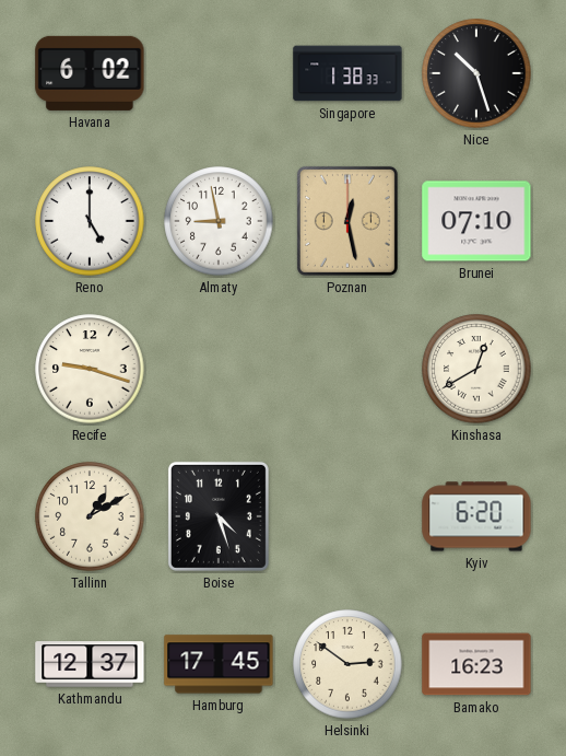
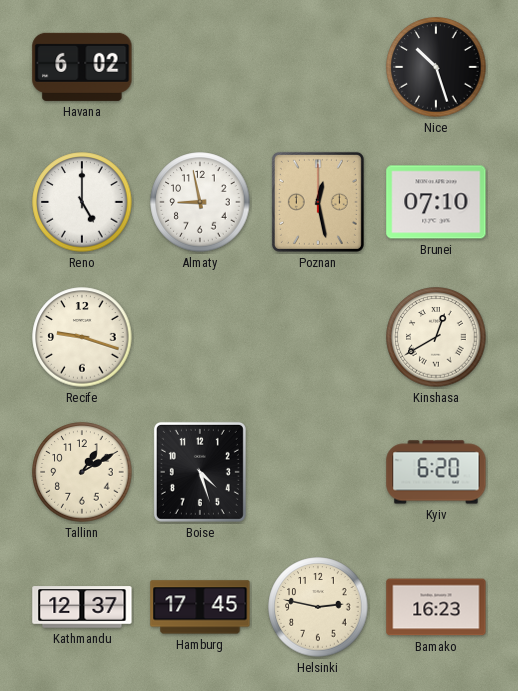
Singapore: 1:38 -> none
Helsinki: 2:51 -> 2:47
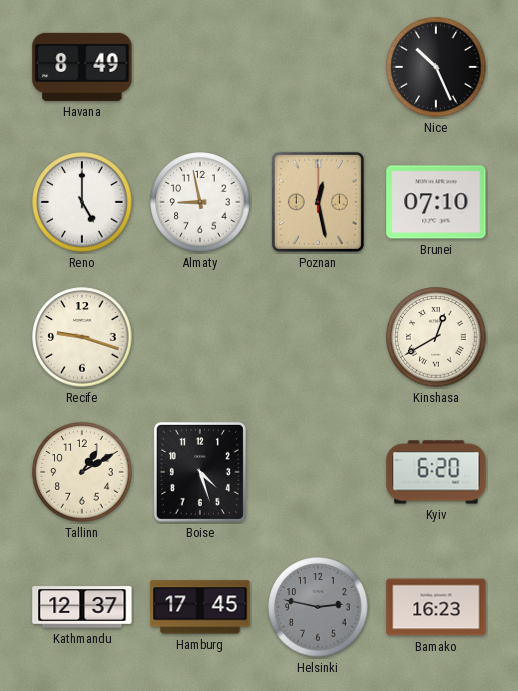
Havana: 6:02 -> 8:49
Nice: 10:27 -> 10:26
Helsinki dial: cream -> grey
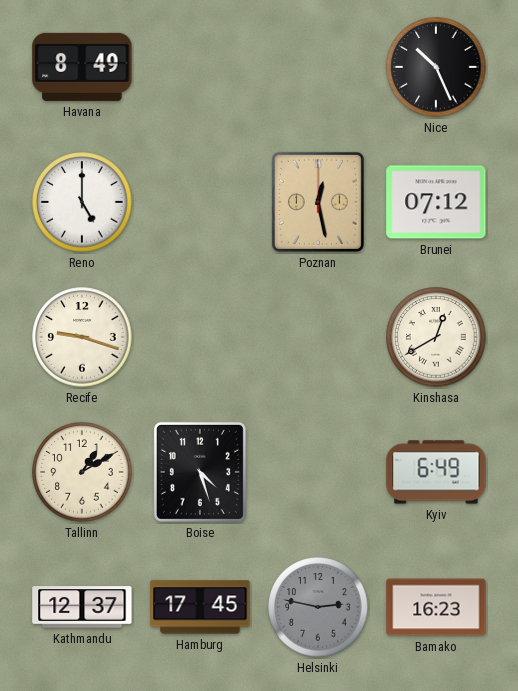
Almaty: 8:58 -> none
Brunei: 07:10 -> 07:12
Kyiv: 6:20 -> 6:49
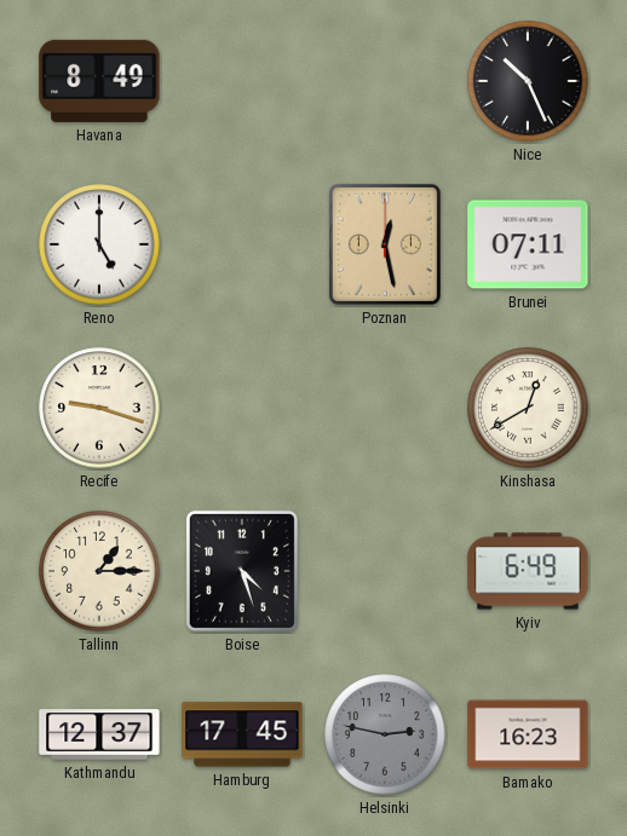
Brunei: 07:12 -> 07:11
Tallinn: 1:10 -> 1:15
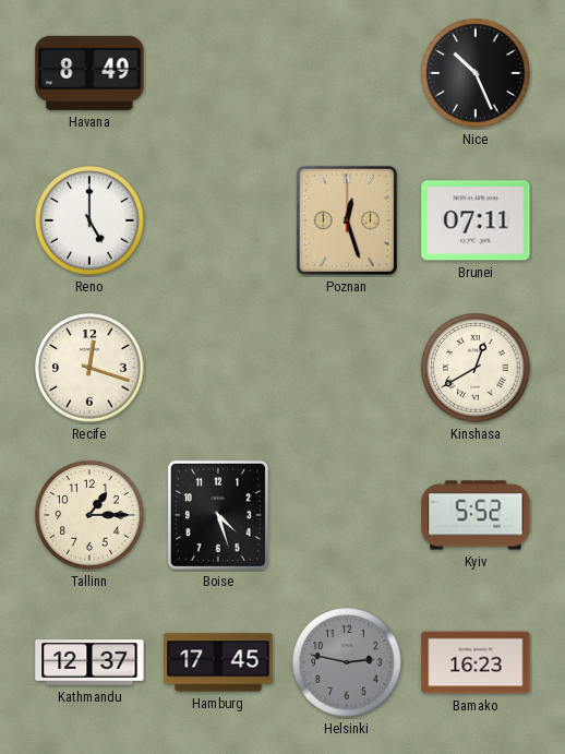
Poznan: 12:28 -> 12:27
Recife: 9:18 -> 12:18
Kyiv: 6:49 -> 5:52
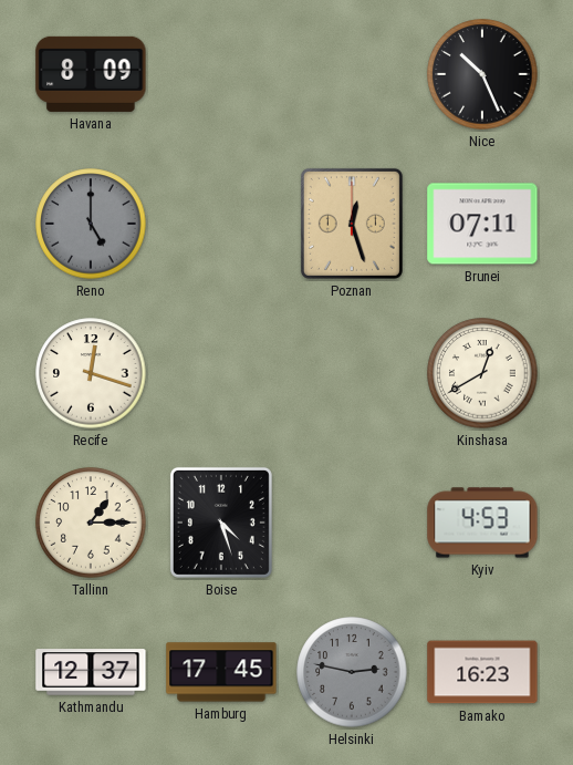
Havana: 8:49 -> 8:09
Reno dial: white -> grey
Kyiv: 5:52 -> 4:53
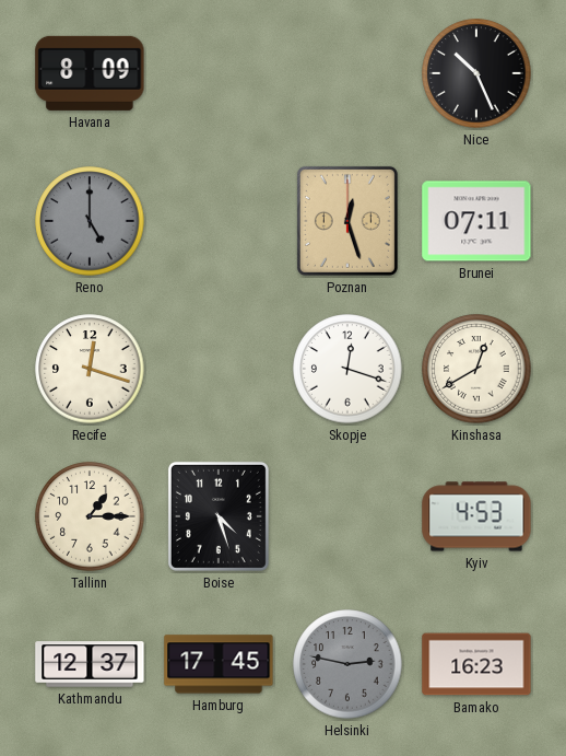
Skopje: none -> 12:18
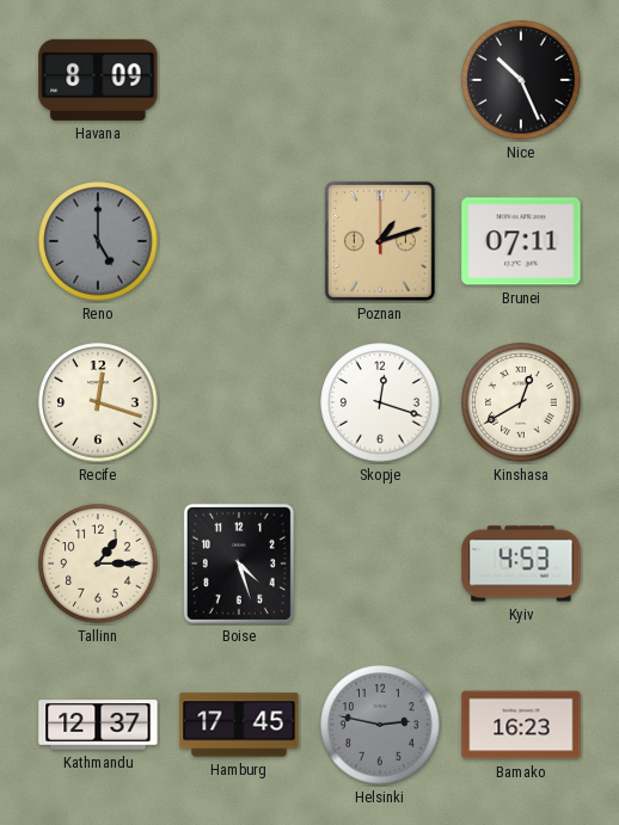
Poznan: 12:27 -> 1:12
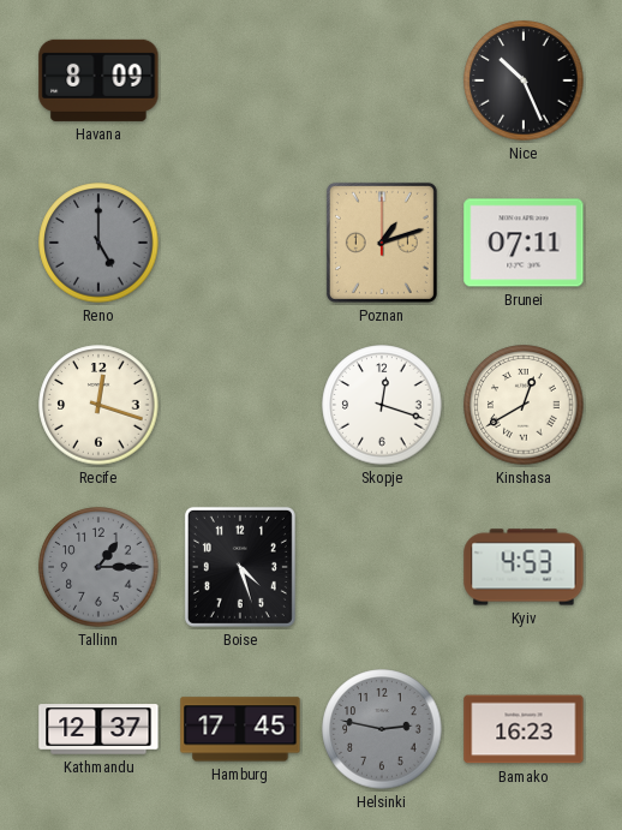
Tallinn dial: cream -> grey
